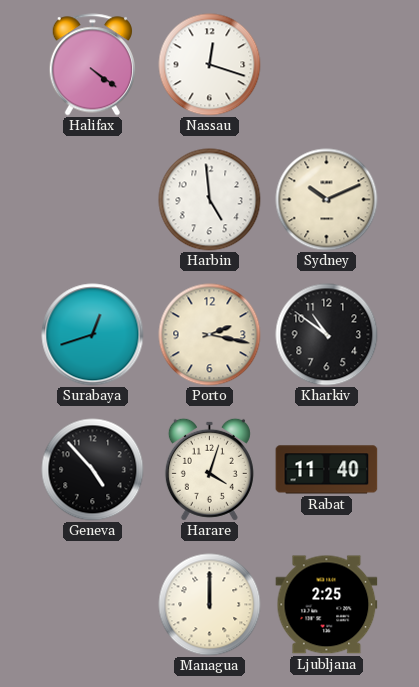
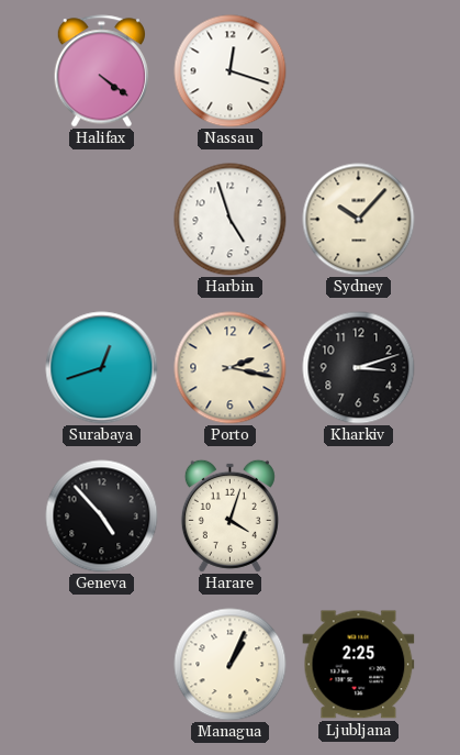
Harbin: 4:59 -> 4:57
Sydney: 10:11 -> 10:07
Kharkiv: 10:51 -> 3:12
Rabat: 11:40 -> none
Managua: 12:00 -> 1:04
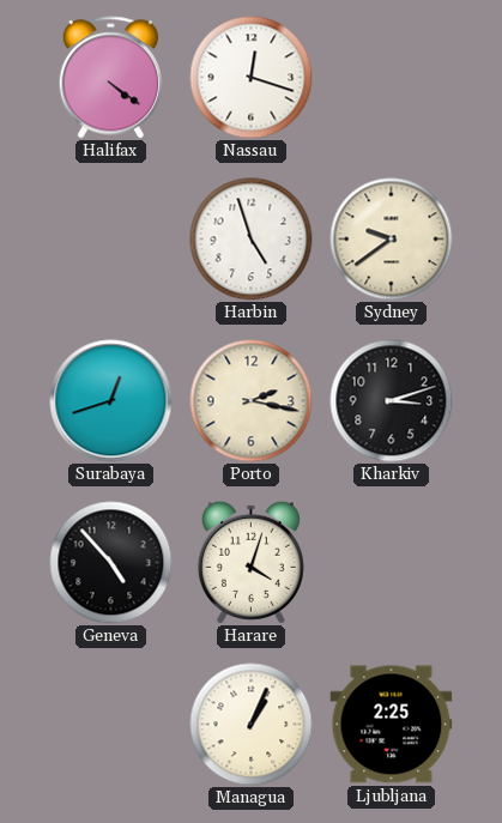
Sydney: 10:07 -> 9:39
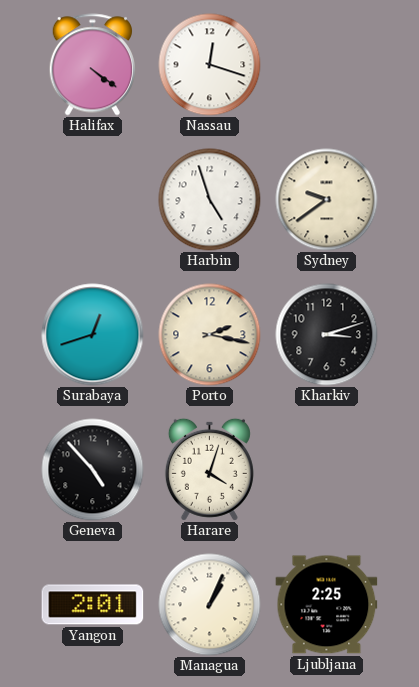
Yangon: none -> 2:01
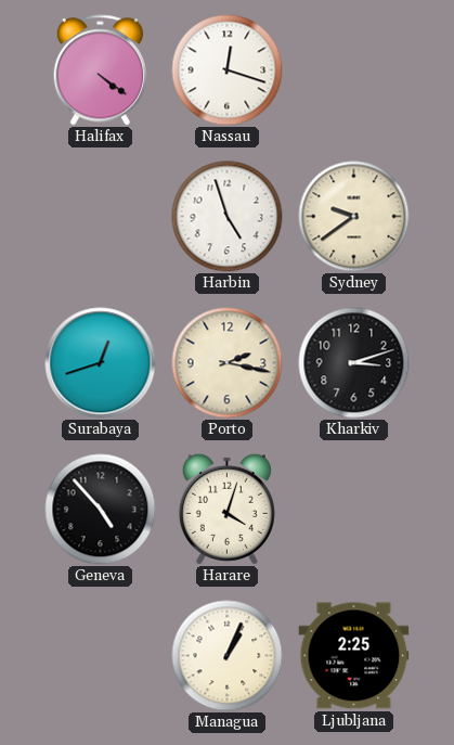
Yangon: 2:01 -> none
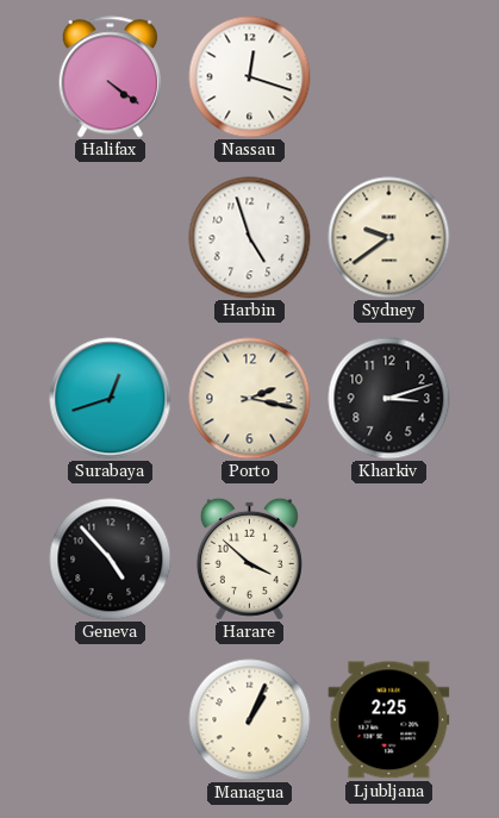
Harare: 4:03 -> 3:52
